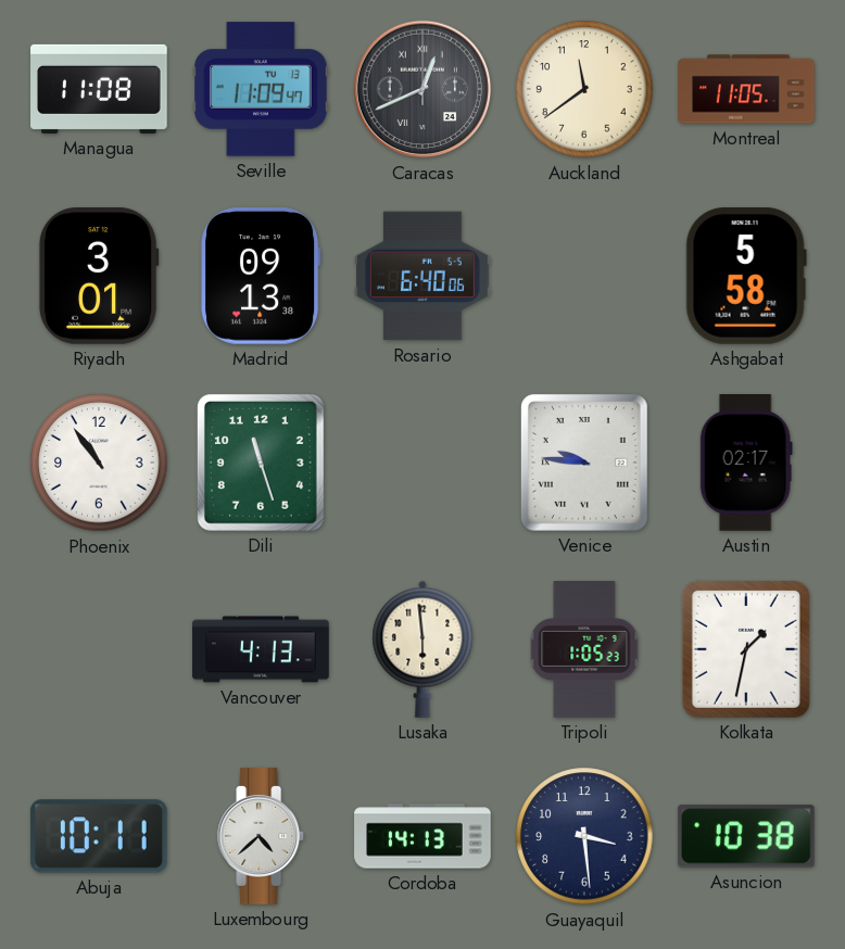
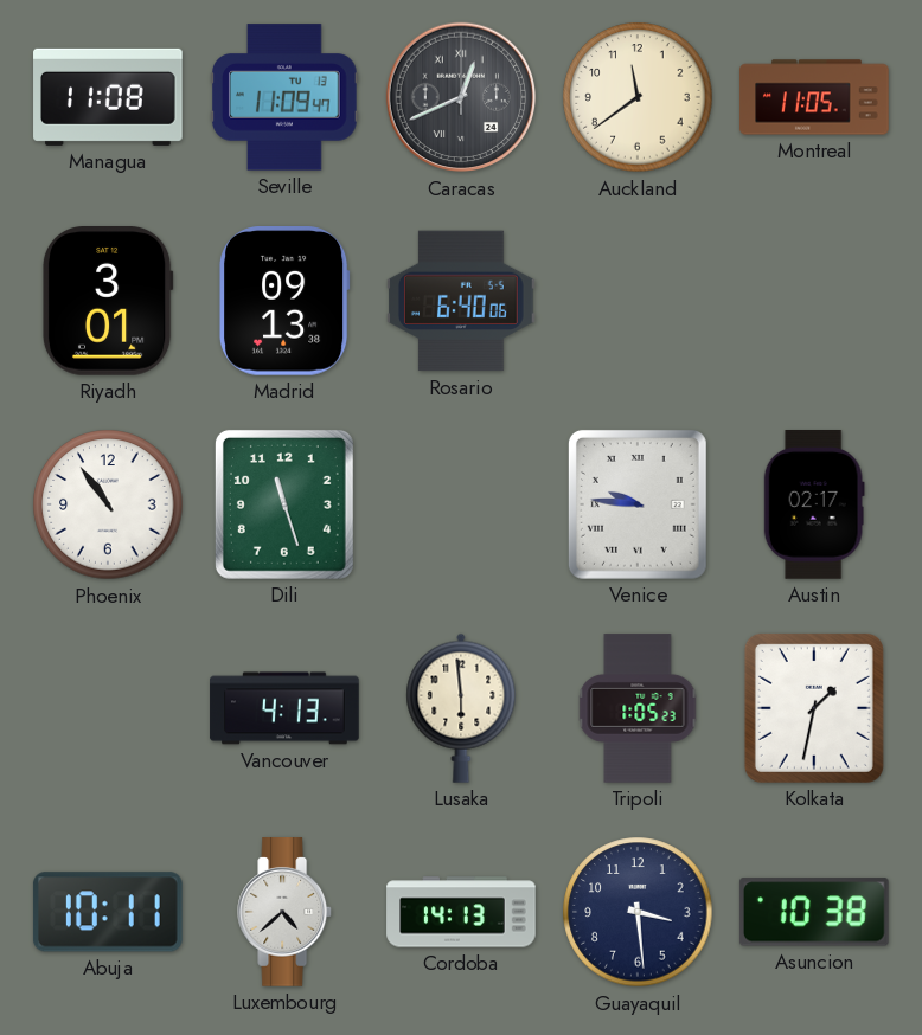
Ashgabat: 5:58 -> none
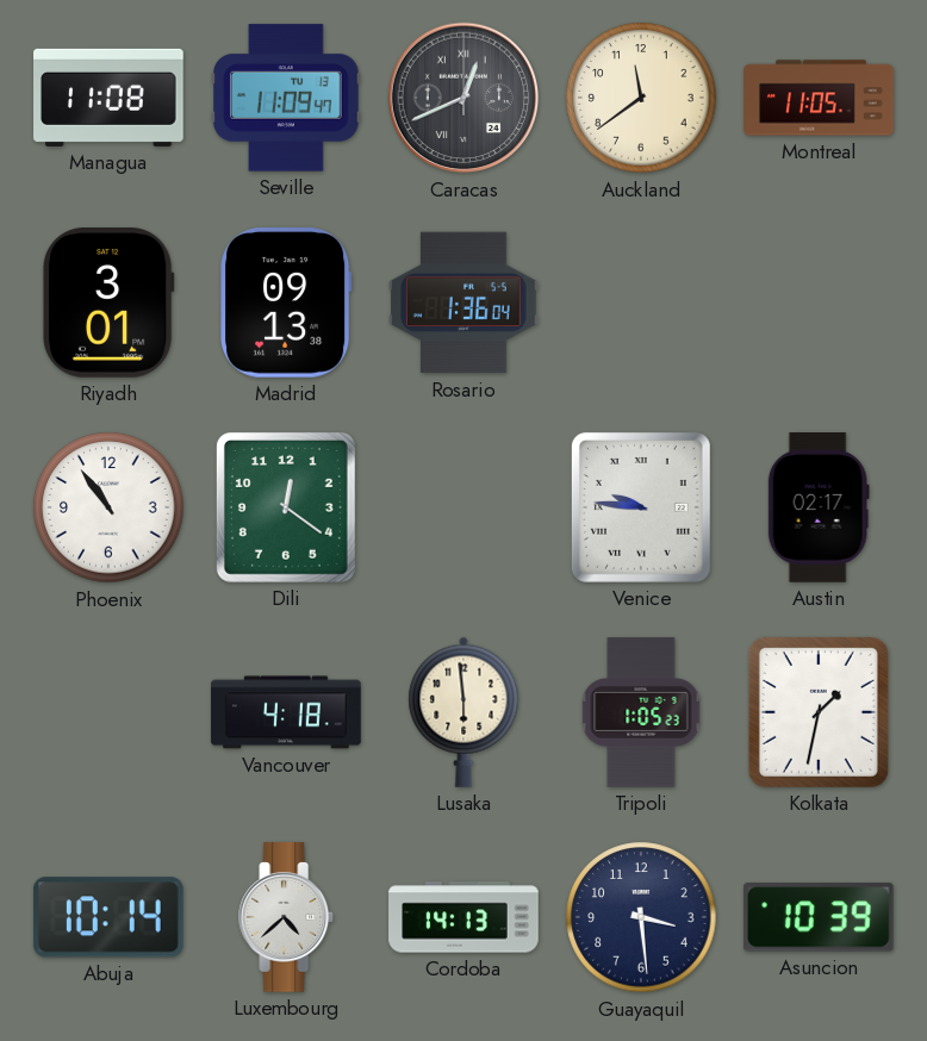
Rosario: 6:40 -> 1:36
Dili: 11:27 -> 12:21
Vancouver: 4:13 -> 4:18
Abuja: 10:11 -> 10:14
Asuncion: 10:38 -> 10:39
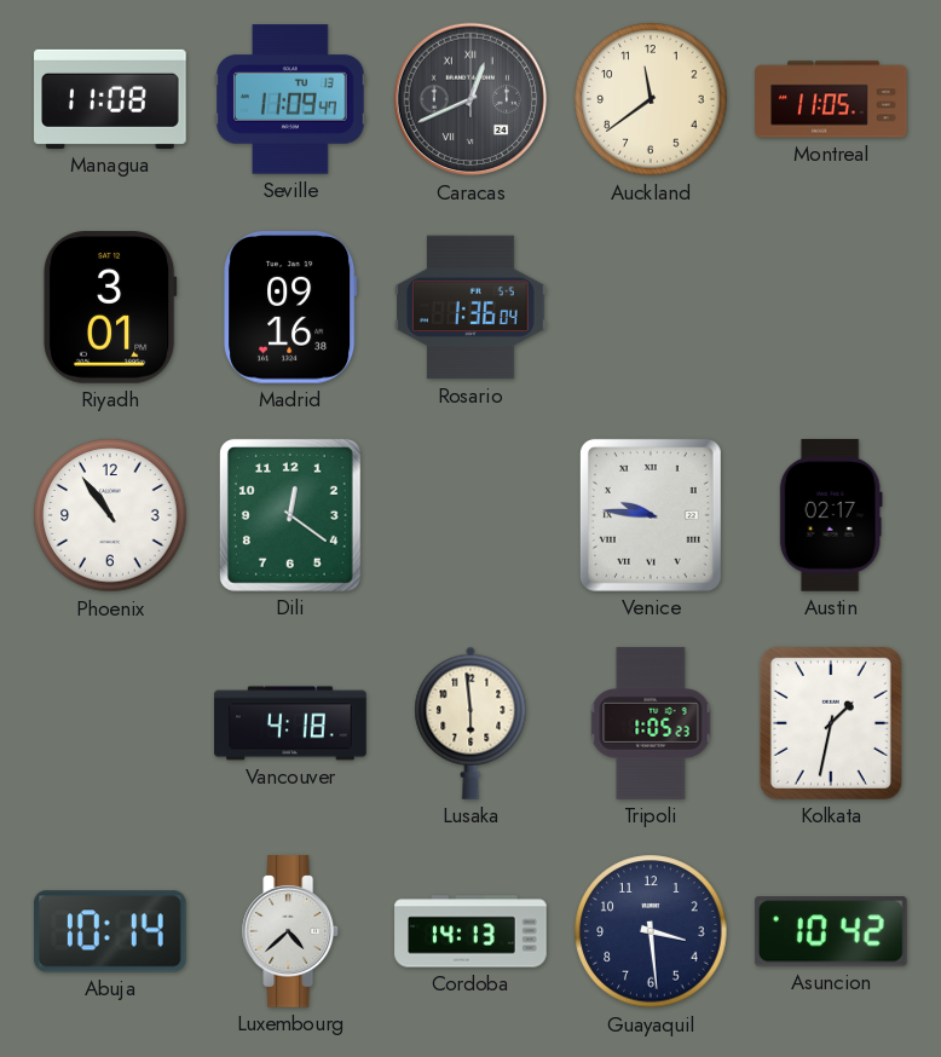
Madrid: 09:13 -> 09:16
Asuncion: 10:39 -> 10:42
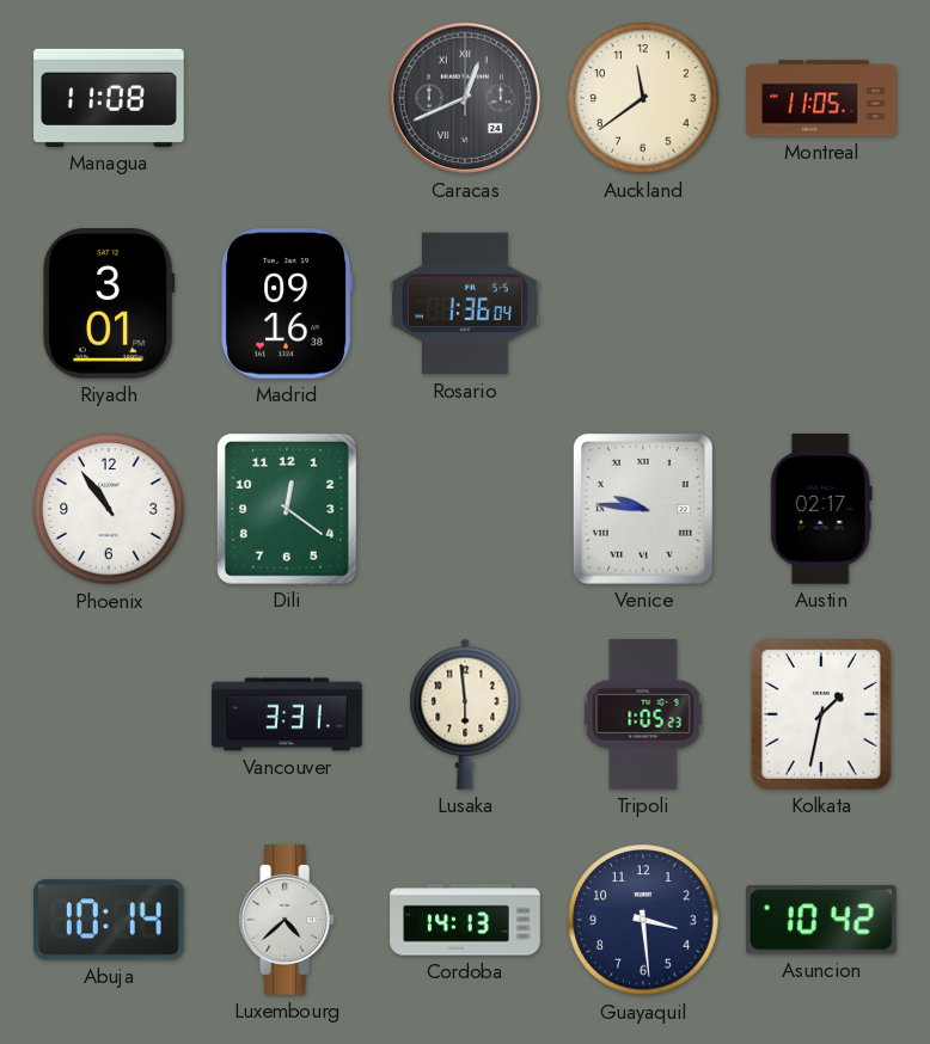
Seville: 11:09 -> none
Vancouver: 4:18 -> 3:31
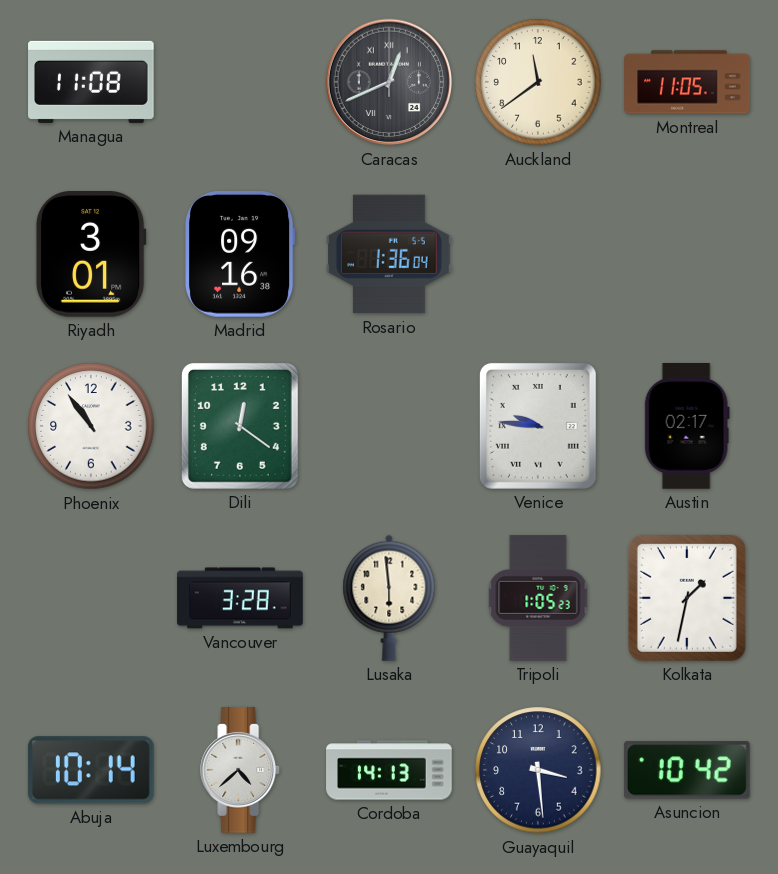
Vancouver: 3:31 -> 3:28
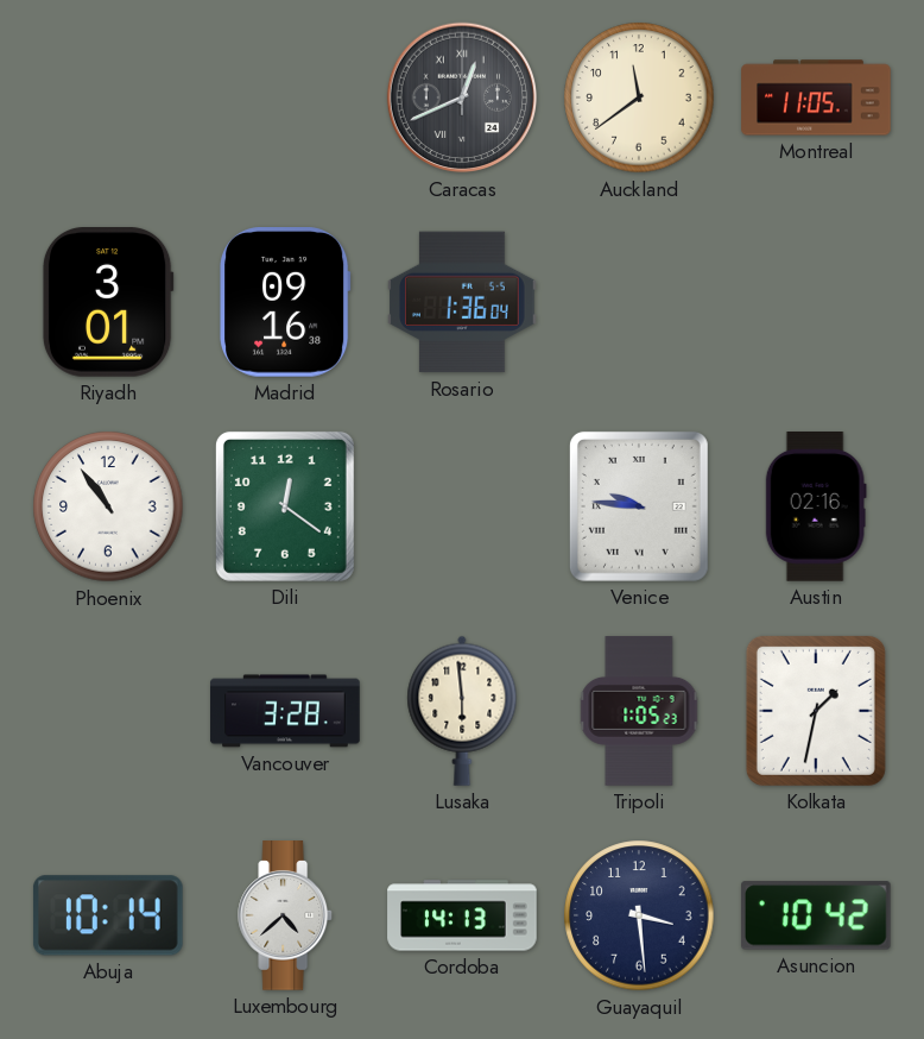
Managua: 11:08 -> none
Austin: 02:17 -> 02:16
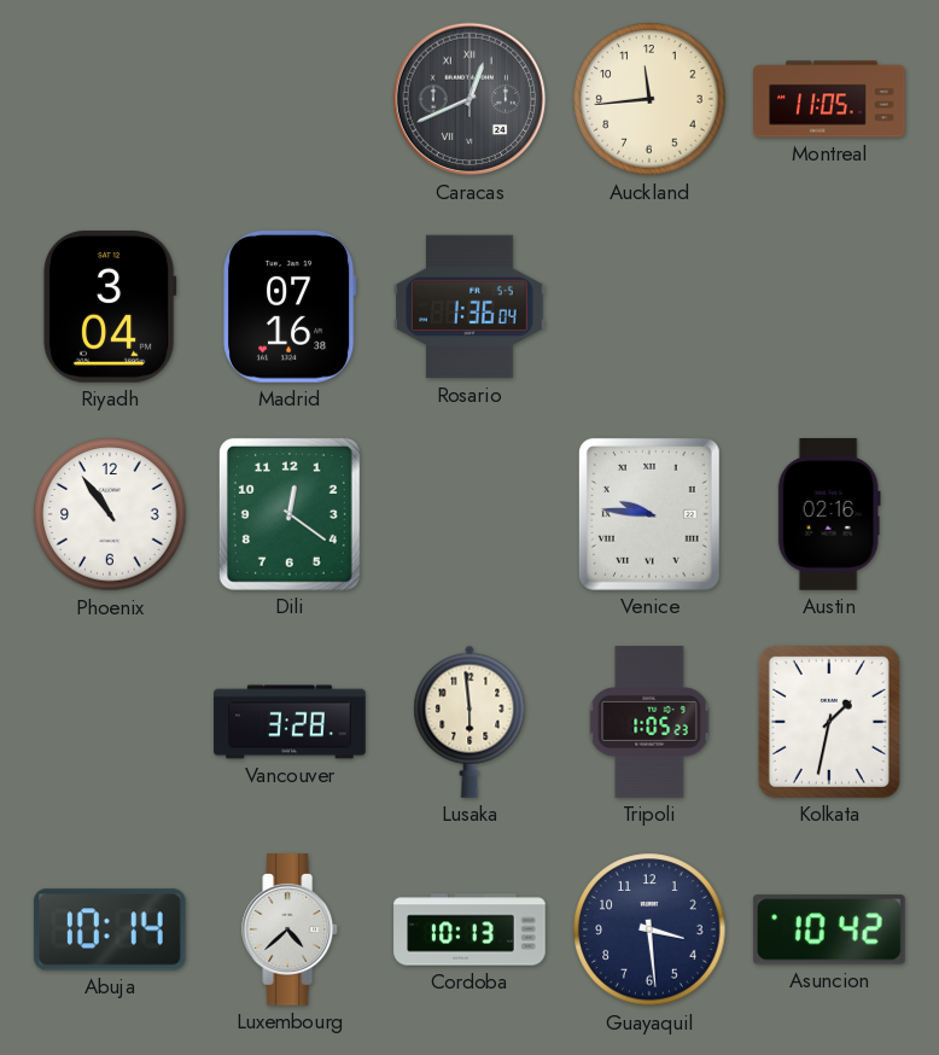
Auckland: 11:39 -> 11:44
Riyadh: 3:01 -> 3:04
Madrid: 09:16 -> 07:16
Cordoba: 14:13 -> 10:13
